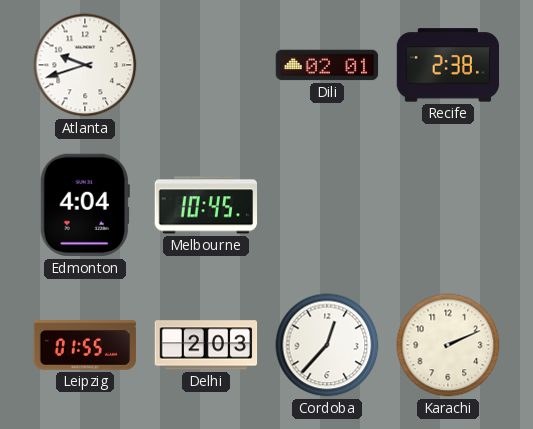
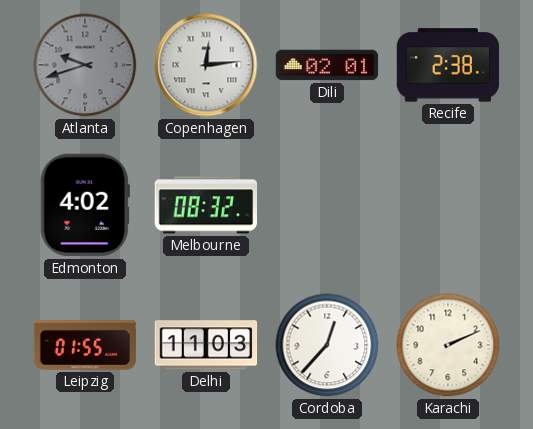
Atlanta dial: white -> grey
Copenhagen: none -> 12:14
Edmonton: 4:04 -> 4:02
Melbourne: 10:45 -> 08:32
Delhi: 2:03 -> 11:03
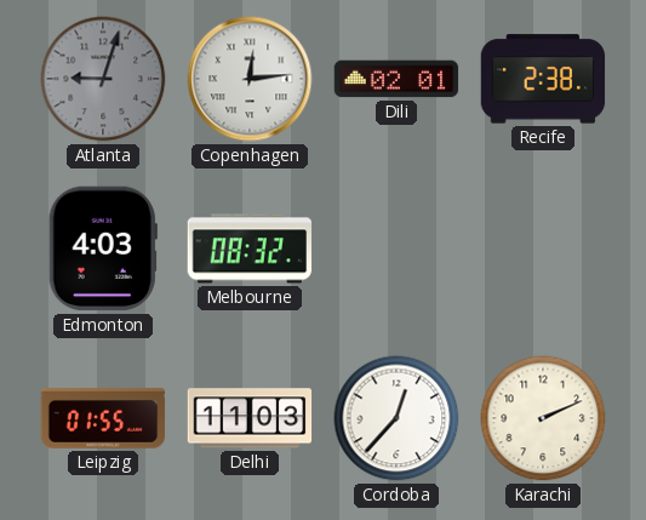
Atlanta: 9:42 -> 9:03
Edmonton: 4:02 -> 4:03
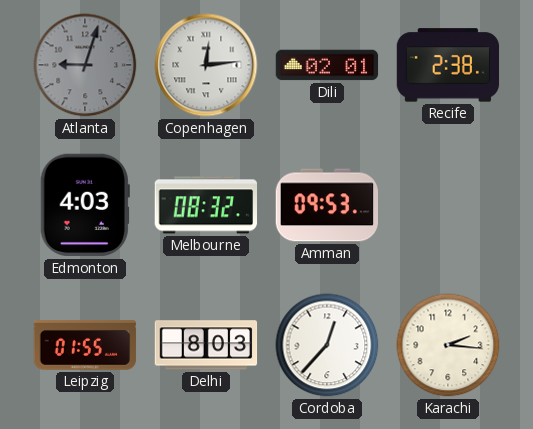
Amman: none -> 09:53
Delhi: 11:03 -> 8:03
Karachi: 2:11 -> 2:16
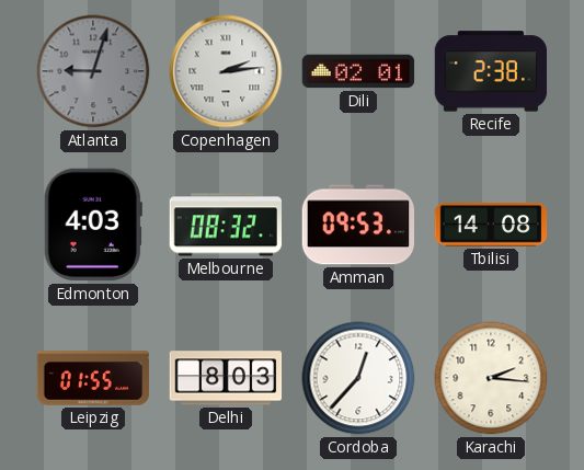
Copenhagen: 12:14 -> 2:14
Tbilisi: none -> 14:08
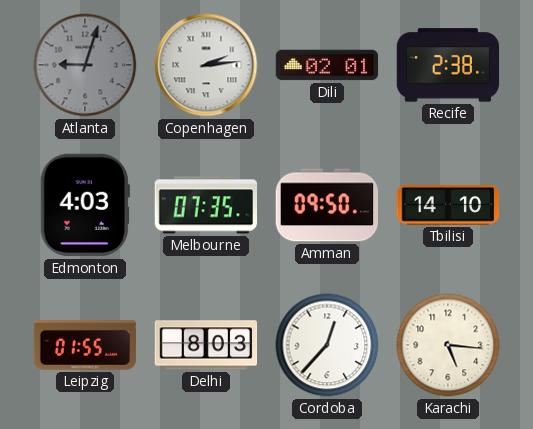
Melbourne: 08:32 -> 07:35
Amman: 09:53 -> 09:50
Tbilisi: 14:08 -> 14:10
Karachi: 2:16 -> 5:16
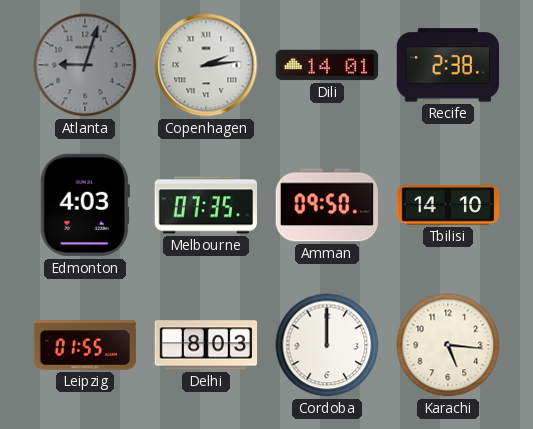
Dili: 02:01 -> 14:01
Cordoba: 12:37 -> 12:00
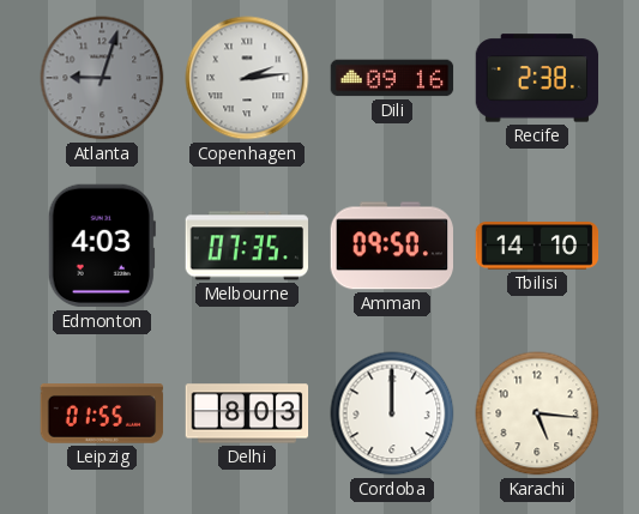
Dili: 14:01 -> 09:16
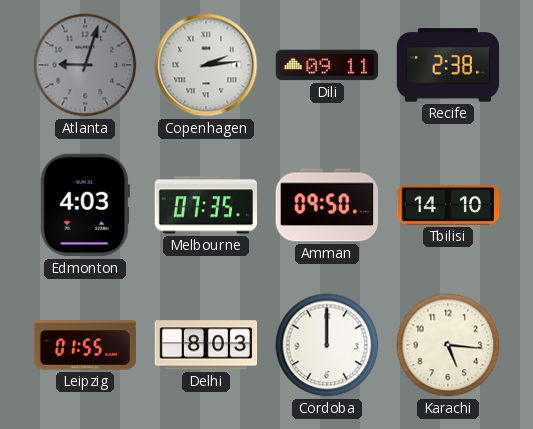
Dili: 09:16 -> 09:11
